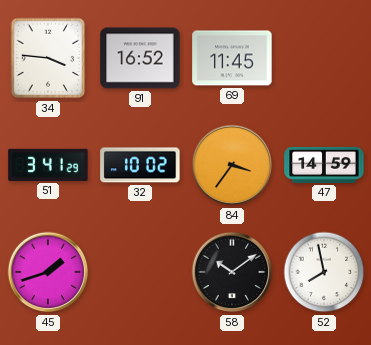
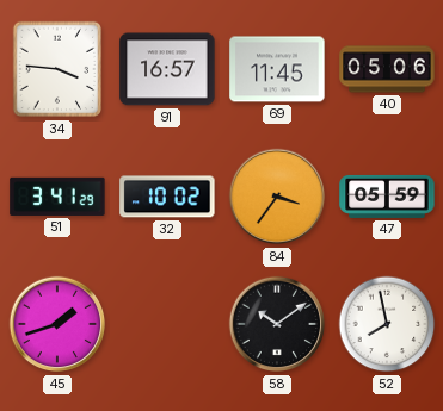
91: 16:52 -> 16:57
40: none -> 05:06
47: 14:59 -> 05:59
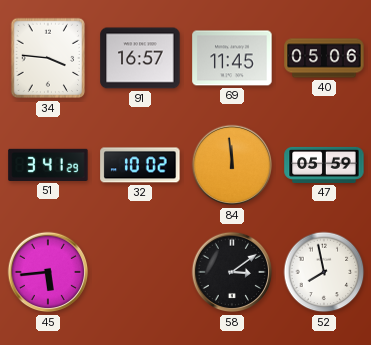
84: 3:36 -> 11:59
45: 1:42 -> 5:44
58: 10:09 -> 3:09
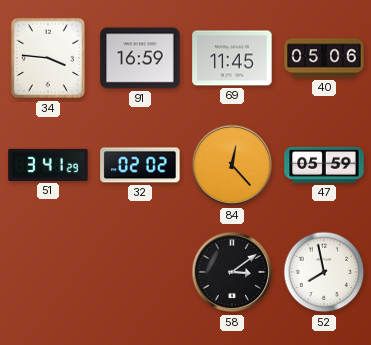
91: 16:57 -> 16:59
32: 10:02 -> 02:02
84: 11:59 -> 12:23
45: 5:44 -> none
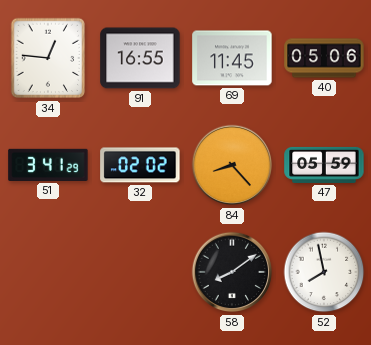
34: 3:46 -> 12:46
91: 16:59 -> 16:55
84: 12:23 -> 8:23
58: 3:09 -> 8:09
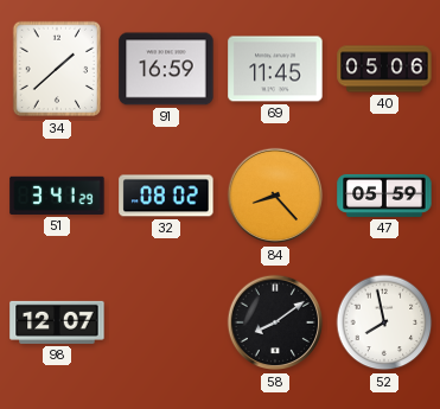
34: 12:46 -> 1:38
91: 16:55 -> 16:59
32: 02:02 -> 08:02
98: none -> 12:07
